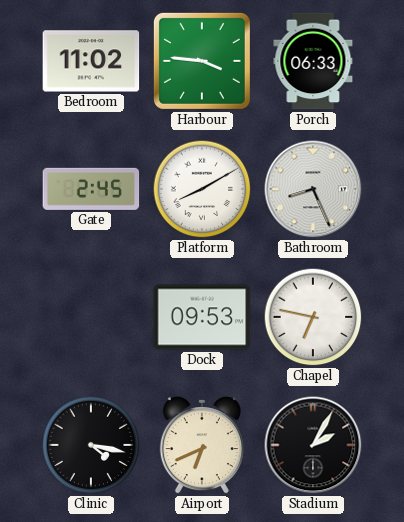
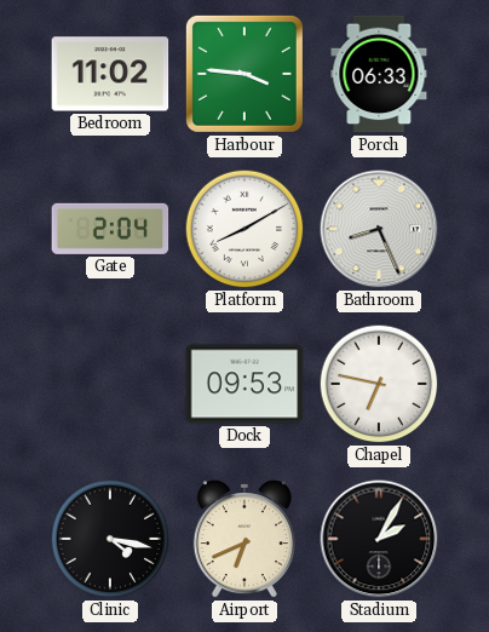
Gate: 2:45 -> 2:04
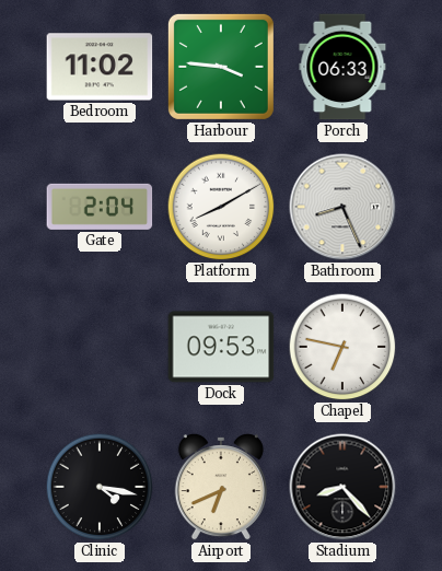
Stadium: 2:05 -> 8:23
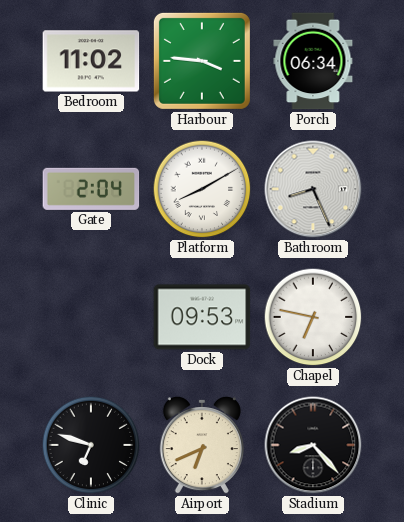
Porch: 06:33 -> 06:34
Clinic: 4:17 -> 6:48
